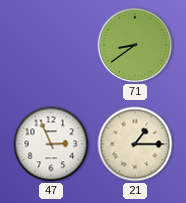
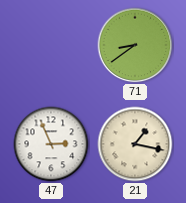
21: 1:15 -> 1:17
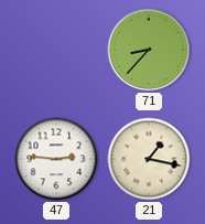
71: 8:39 -> 8:37
47: 2:56 -> 2:46
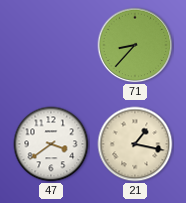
47: 2:46 -> 3:39
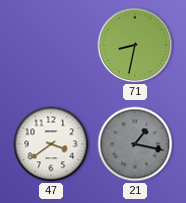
71: 8:37 -> 8:32
21 dial: cream -> grey
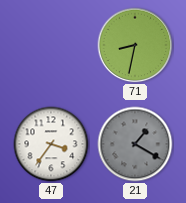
47: 3:39 -> 3:36
21: 1:17 -> 1:20
